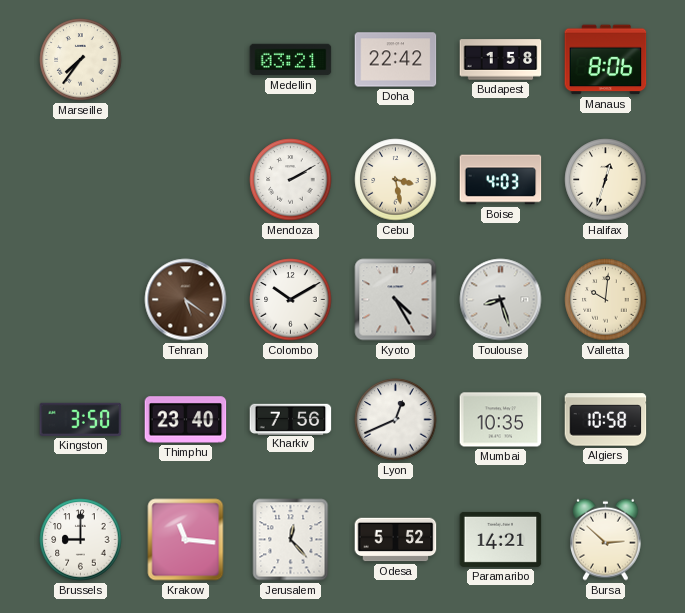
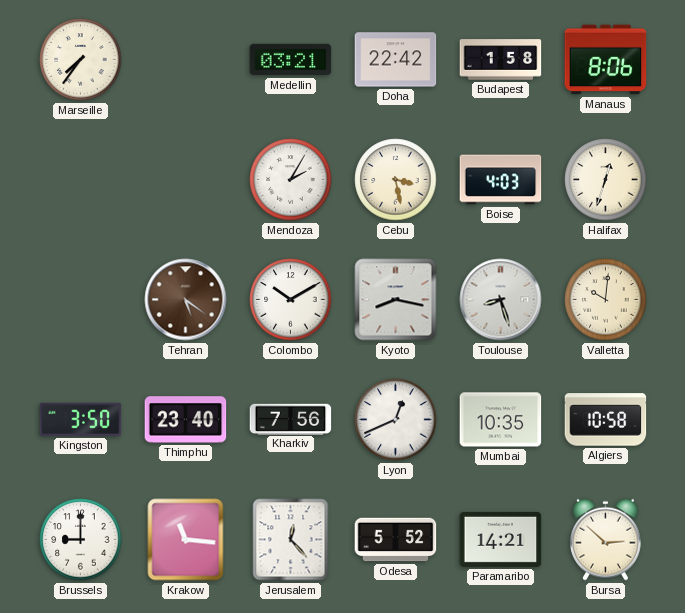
Mendoza: 2:10 -> 2:05
Kyoto: 4:25 -> 8:17
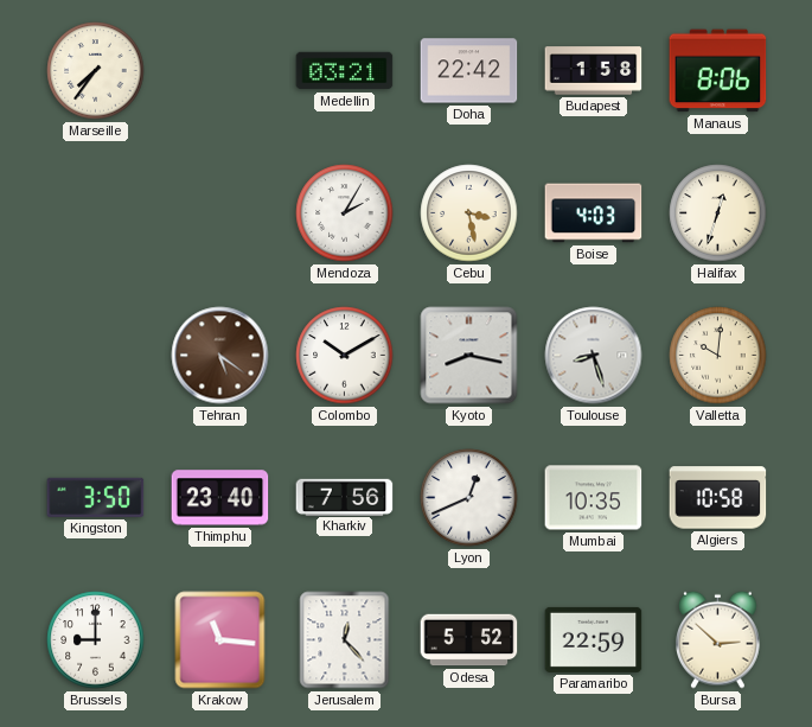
Paramaribo: 14:21 -> 22:59
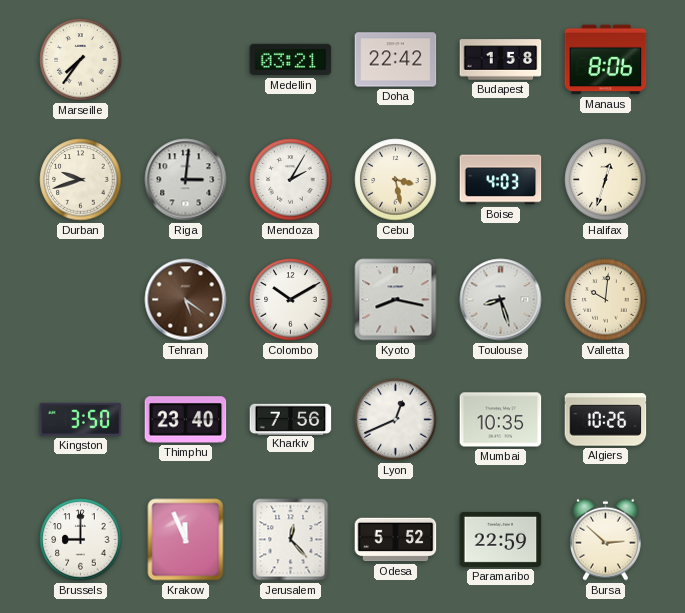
Durban: none -> 9:42
Riga: none -> 3:01
Algiers: 10:58 -> 10:26
Krakow: 11:16 -> 11:56
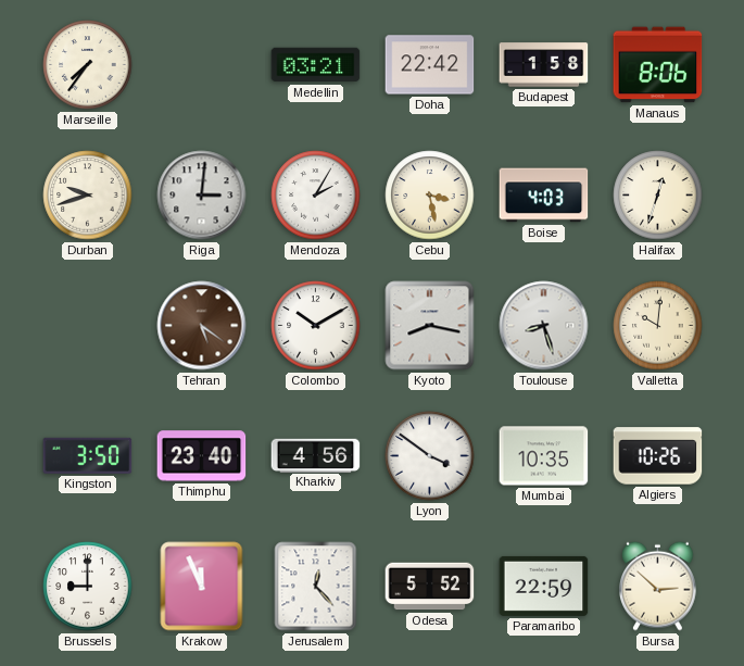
Kharkiv: 7:56 -> 4:56
Lyon: 12:41 -> 3:51
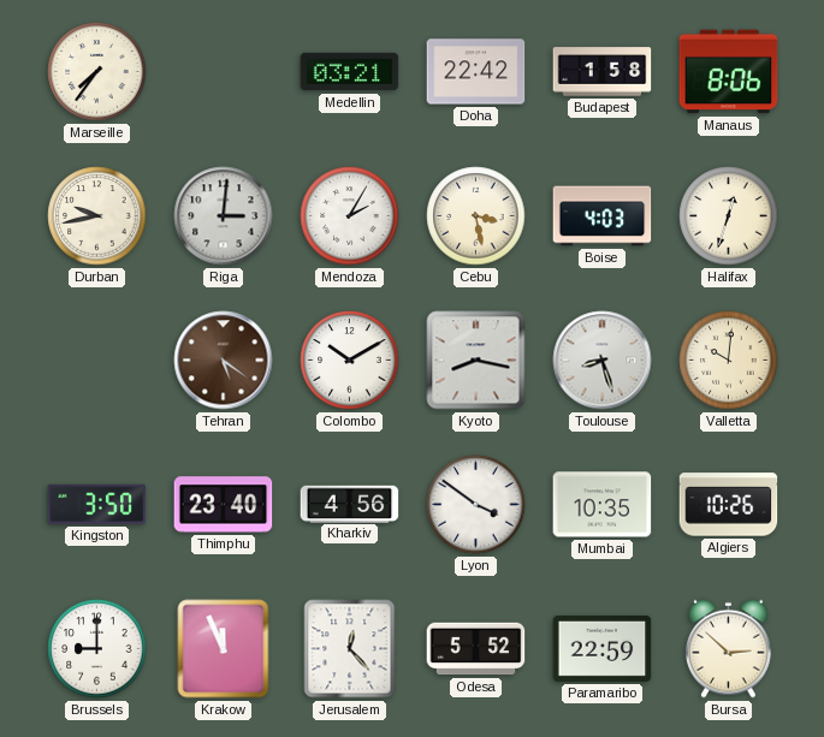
Durban: 9:42 -> 9:43
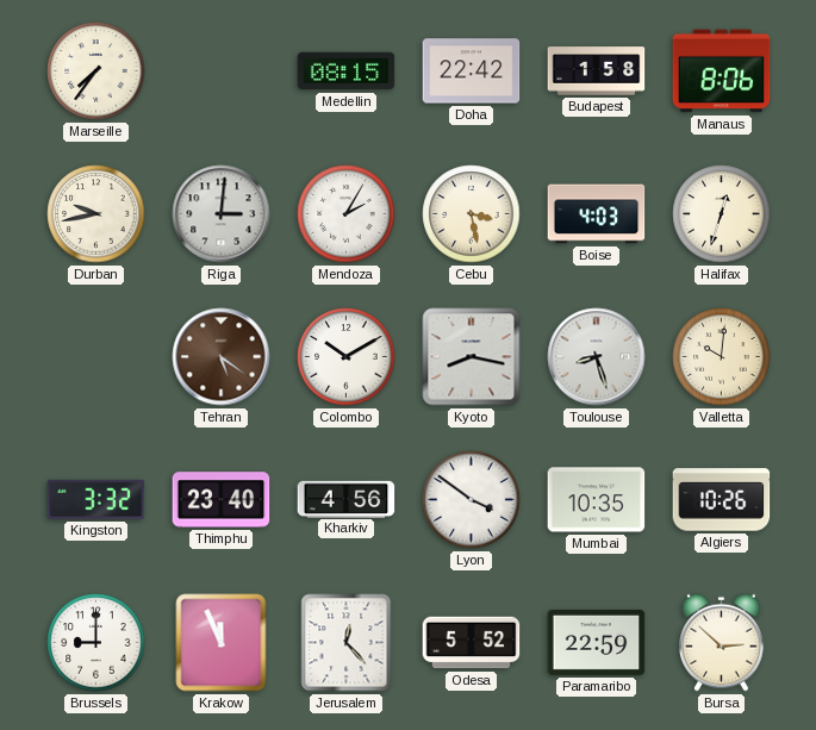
Medellin: 03:21 -> 08:15
Kingston: 3:50 -> 3:32
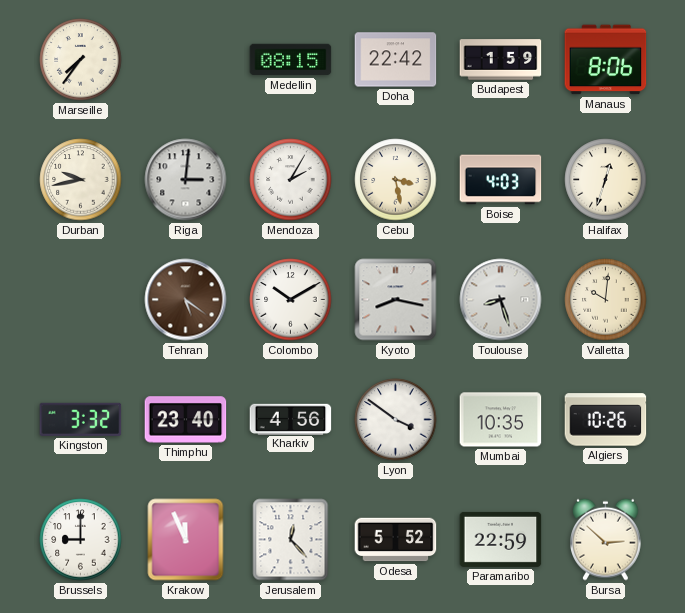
Budapest: 1:58 -> 1:59
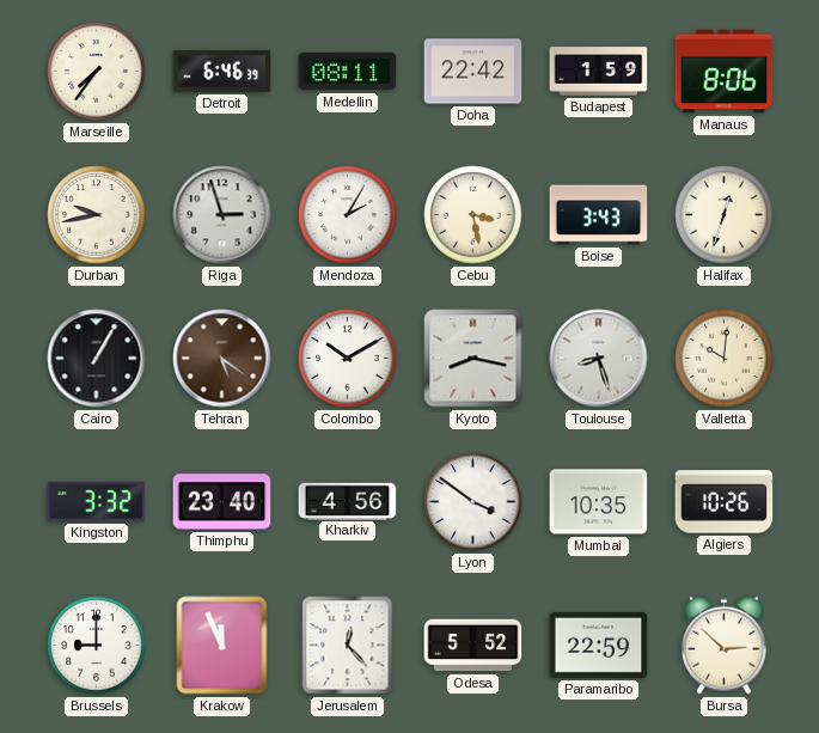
Detroit: none -> 6:46
Medellin: 08:15 -> 08:11
Riga: 3:01 -> 2:57
Boise: 4:03 -> 3:43
Cairo: none -> 1:05
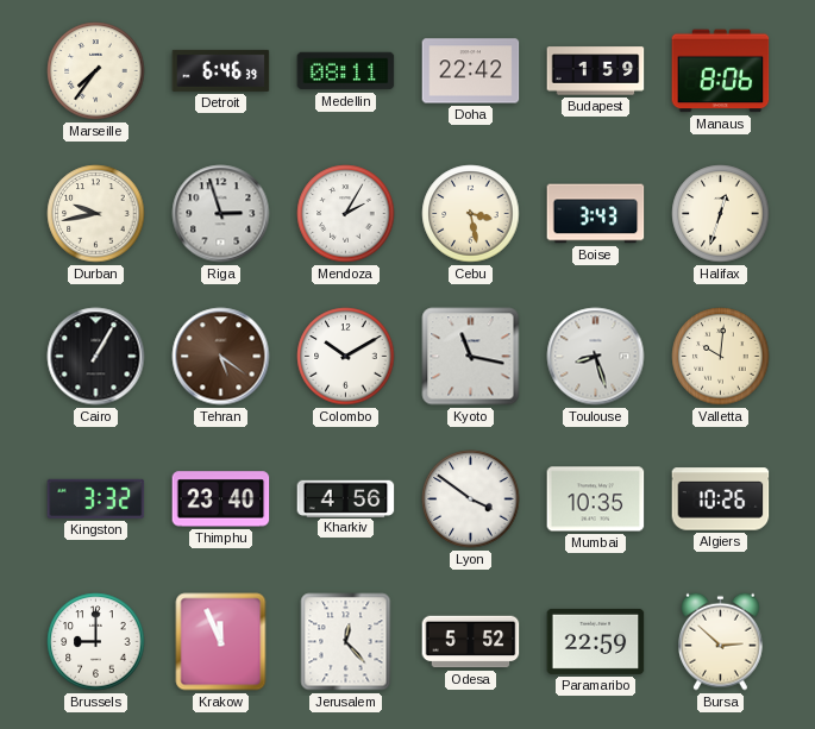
Kyoto: 8:17 -> 11:17
